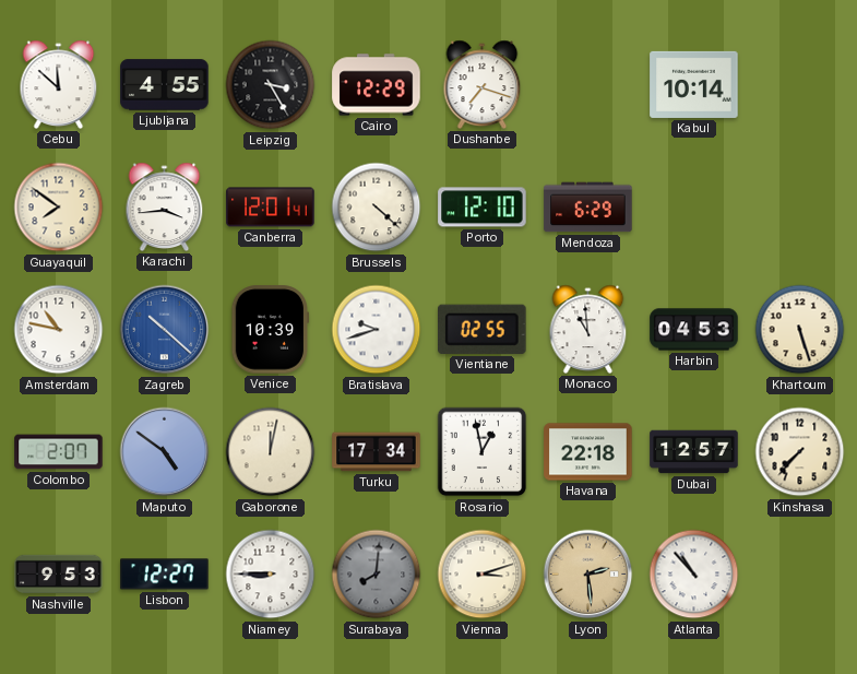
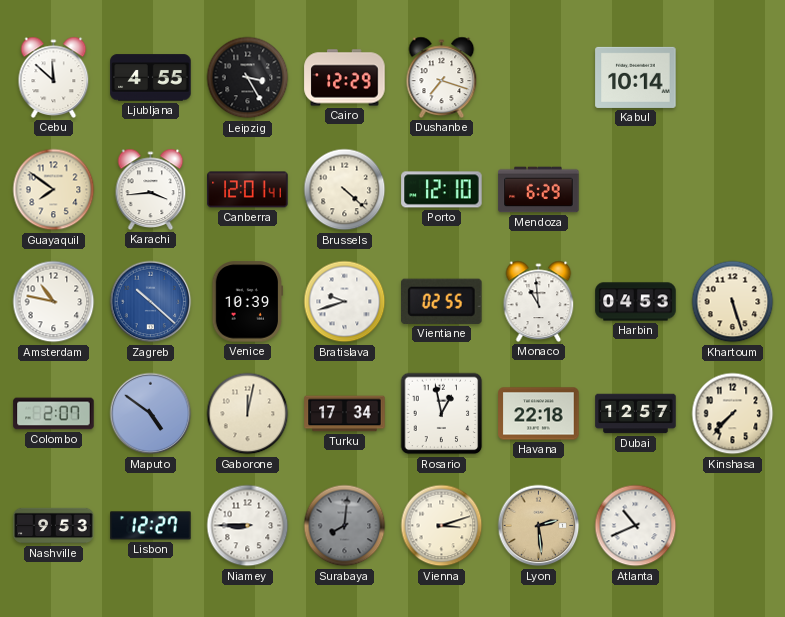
Atlanta: 10:53 -> 10:41
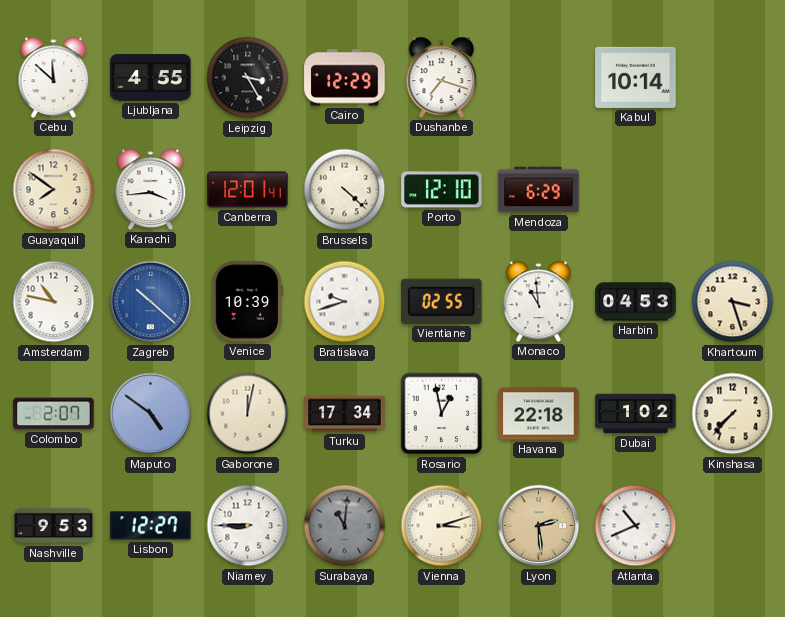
Khartoum: 5:27 -> 3:27
Dubai: 12:57 -> 1:02
Surabaya: 8:01 -> 11:01
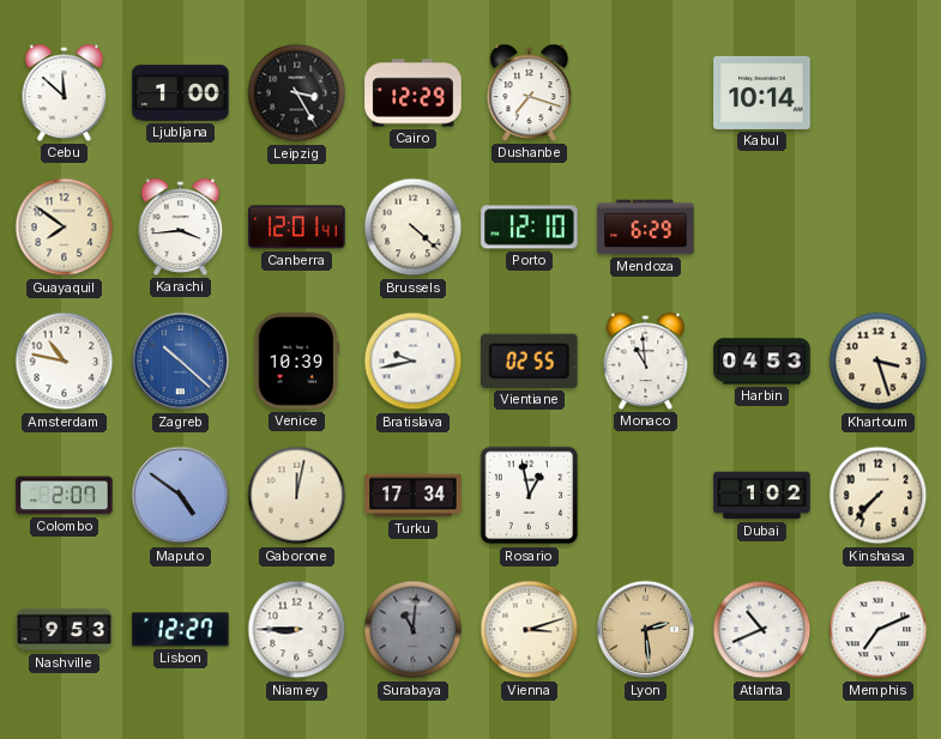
Ljubljana: 4:55 -> 1:00
Bratislava: 9:42 -> 9:43
Havana: 22:18 -> none
Memphis: none -> 7:11
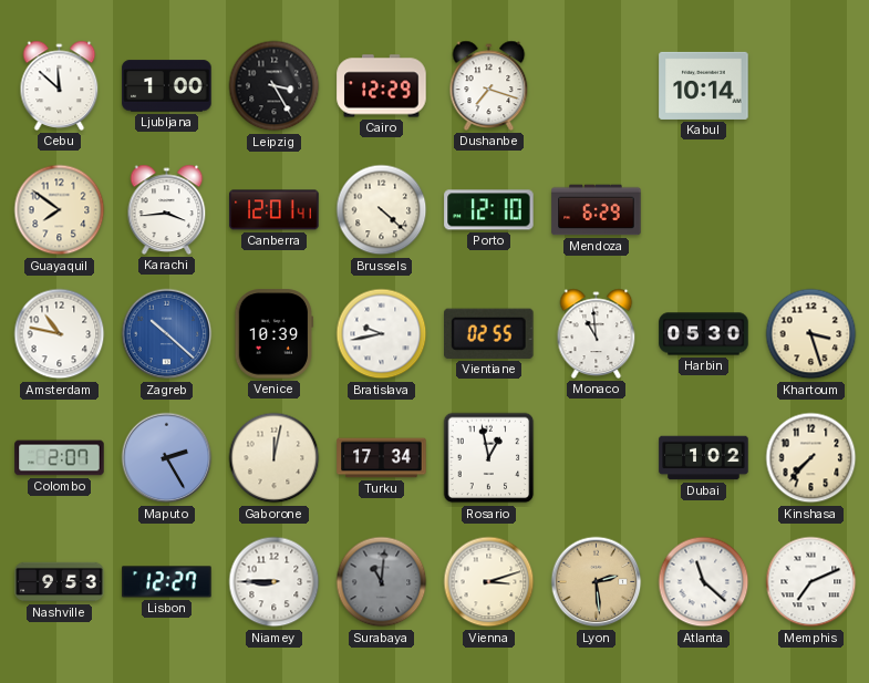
Harbin: 04:53 -> 05:30
Maputo: 4:51 -> 2:25
Atlanta: 10:41 -> 11:22
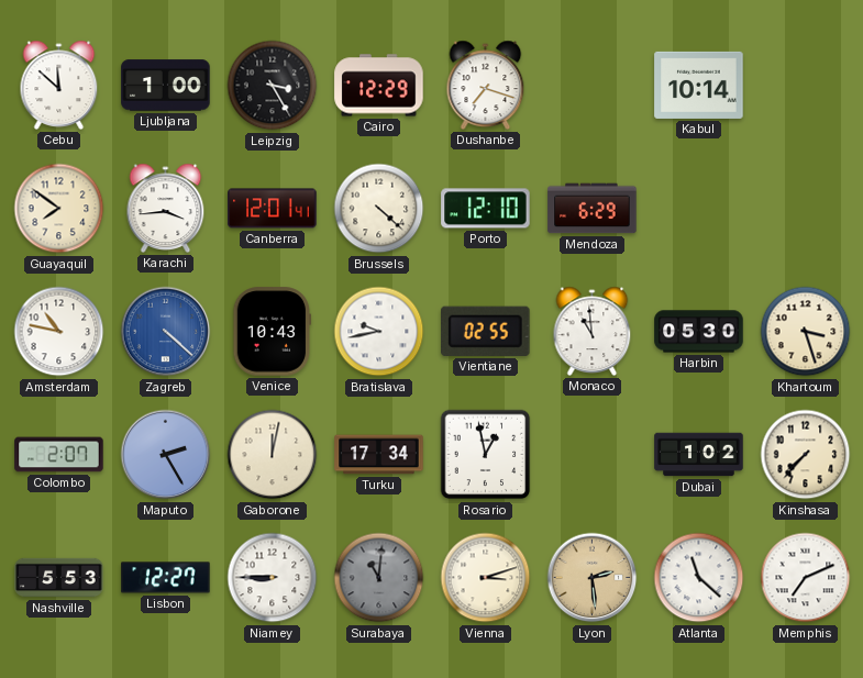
Zagreb: 10:22 -> 4:22
Venice: 10:39 -> 10:43
Nashville: 9:53 -> 5:53
